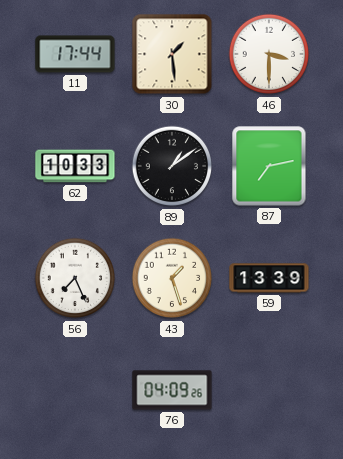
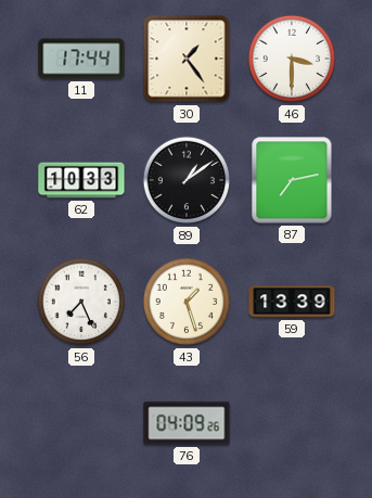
30: 1:29 -> 1:24
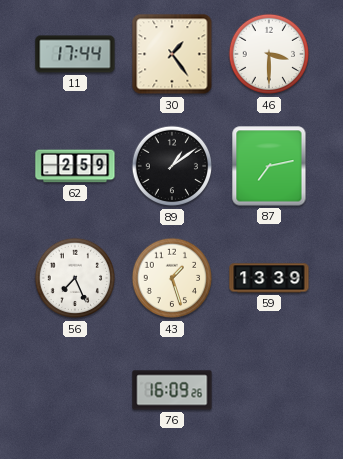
62: 10:33 -> 2:59
76: 04:09 -> 16:09
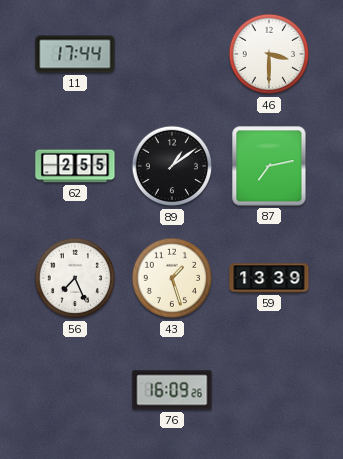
30: 1:24 -> none
62: 2:59 -> 2:55
